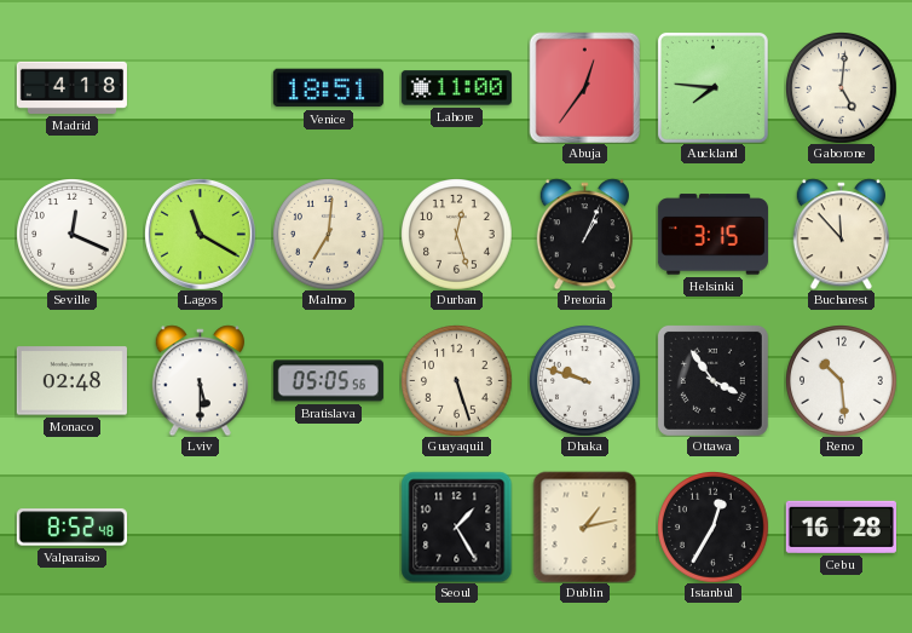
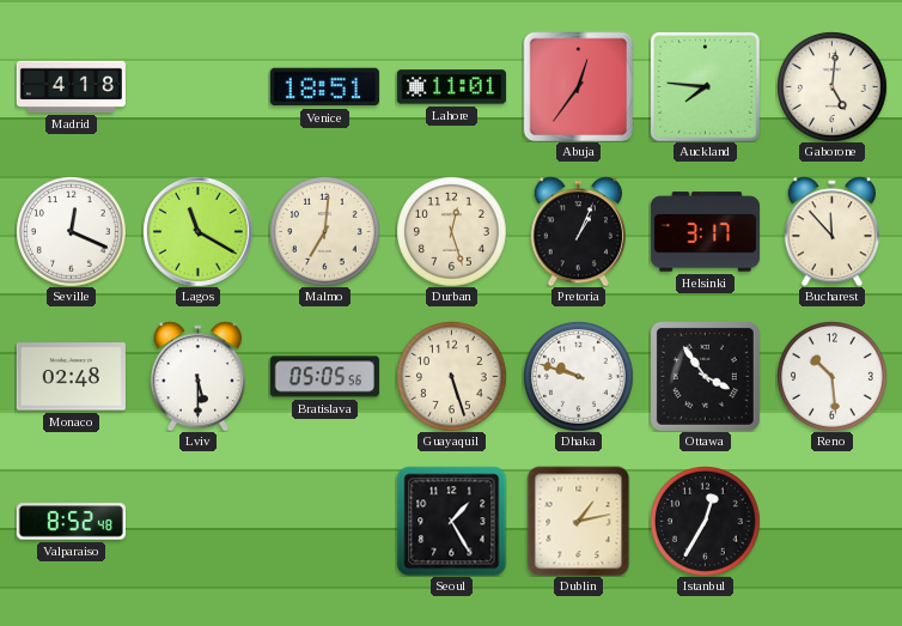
Lahore: 11:00 -> 11:01
Helsinki: 3:15 -> 3:17
Cebu: 16:28 -> none
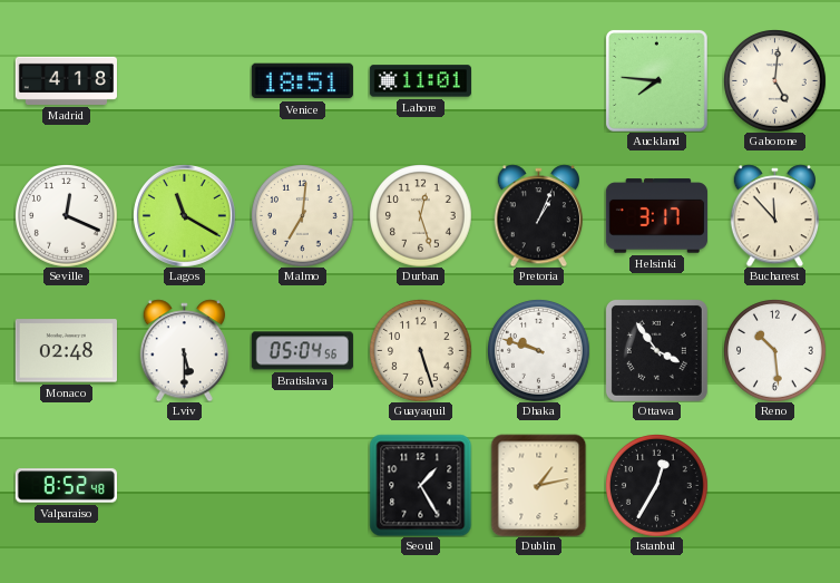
Abuja: 12:36 -> none
Bratislava: 05:05 -> 05:04
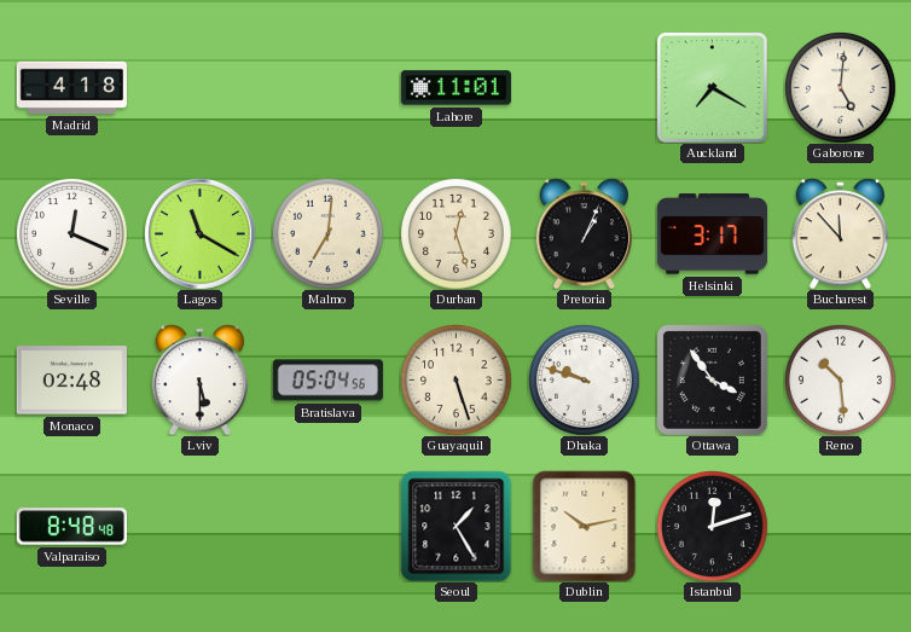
Venice: 18:51 -> none
Auckland: 7:46 -> 7:20
Valparaiso: 8:52 -> 8:48
Dublin: 1:13 -> 10:13
Istanbul: 12:35 -> 12:12
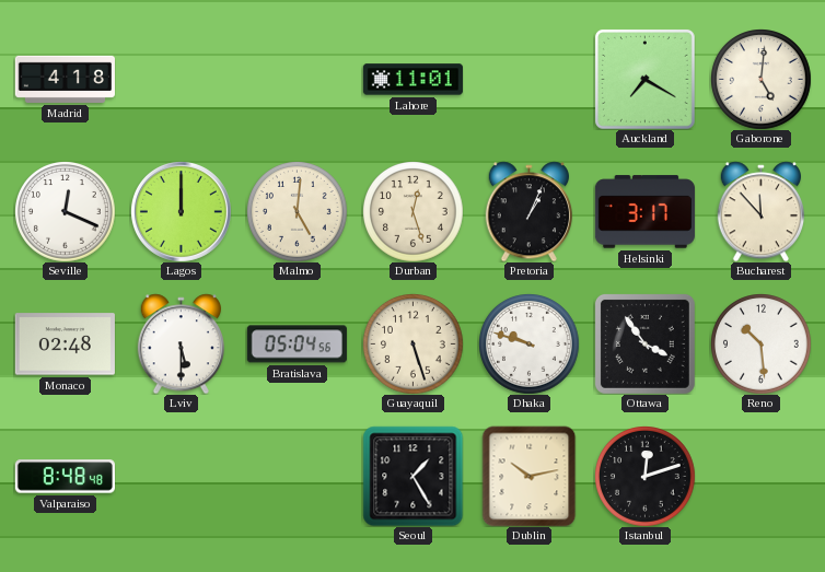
Lagos: 11:20 -> 12:00
Malmo: 7:01 -> 5:01
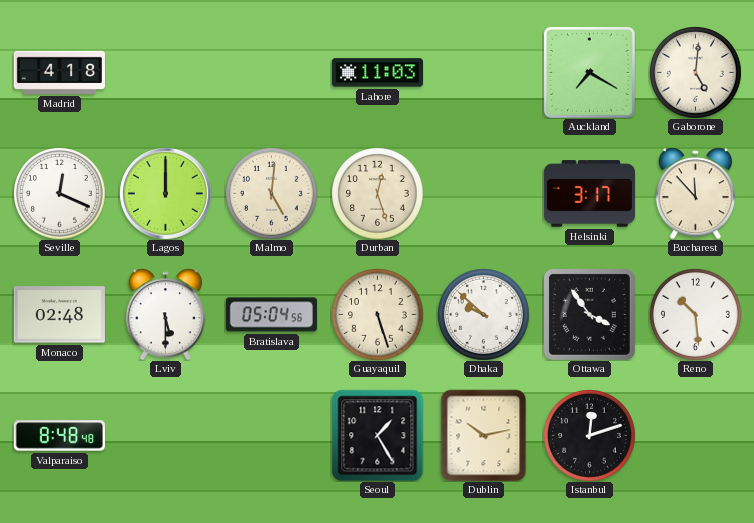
Lahore: 11:01 -> 11:03
Pretoria: 1:04 -> none
Dhaka: 9:48 -> 9:52
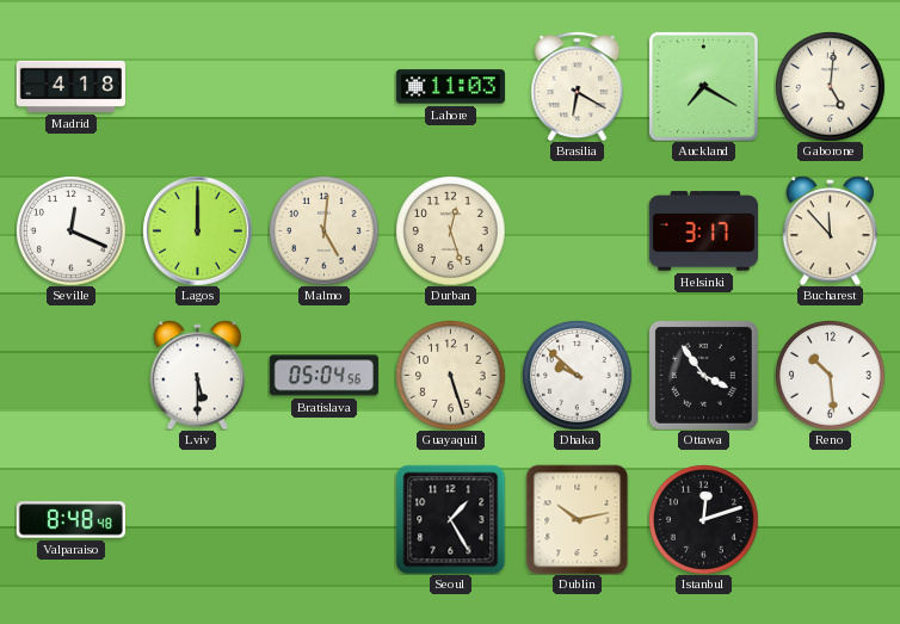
Brasilia: none -> 6:20
Monaco: 02:48 -> none
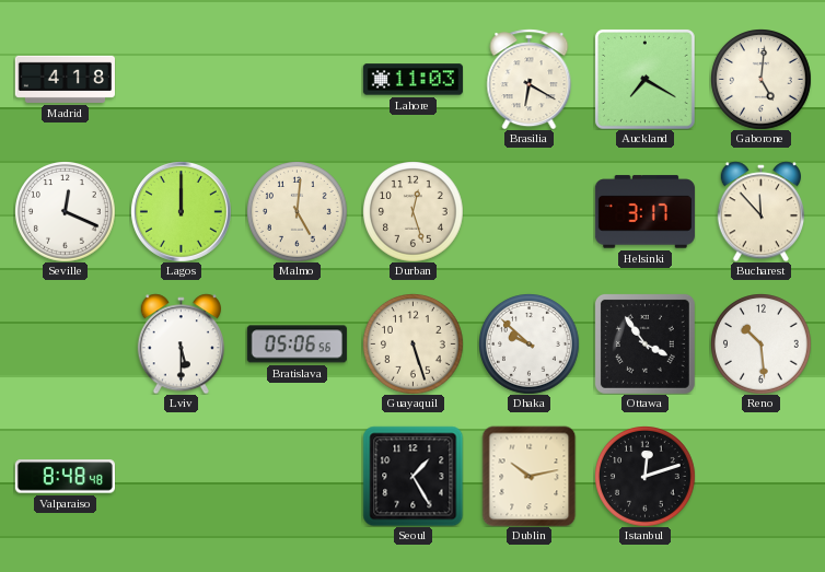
Bratislava: 05:04 -> 05:06
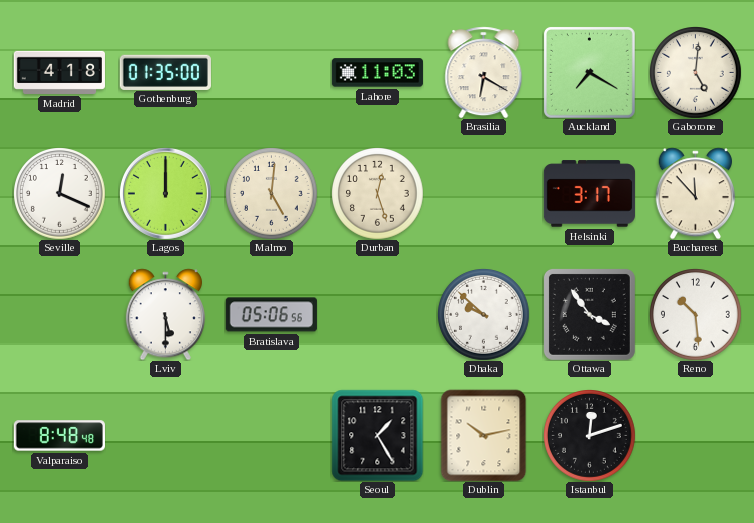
Gothenburg: none -> 01:35
Guayaquil: 5:27 -> none
